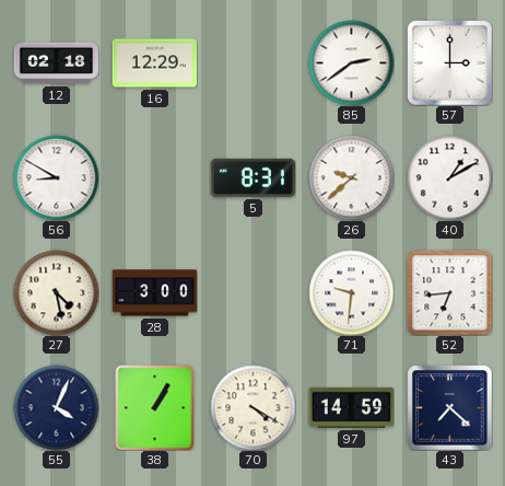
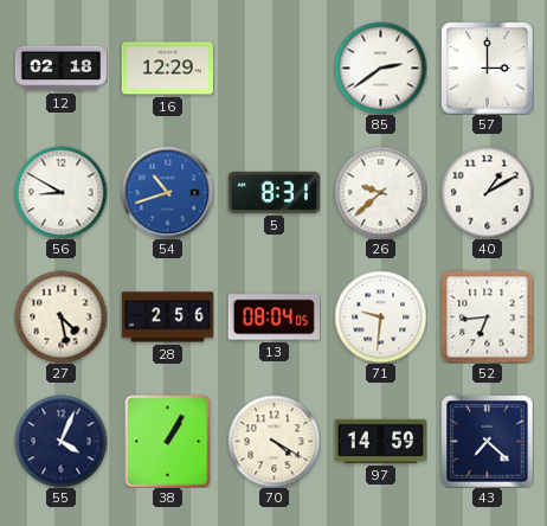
54: none -> 10:42
28: 3:00 -> 2:56
13: none -> 08:04
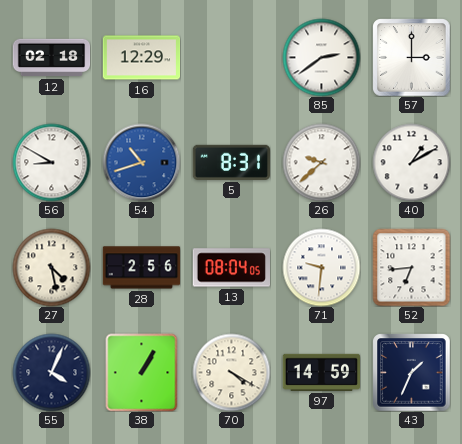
43: 7:22 -> 1:34
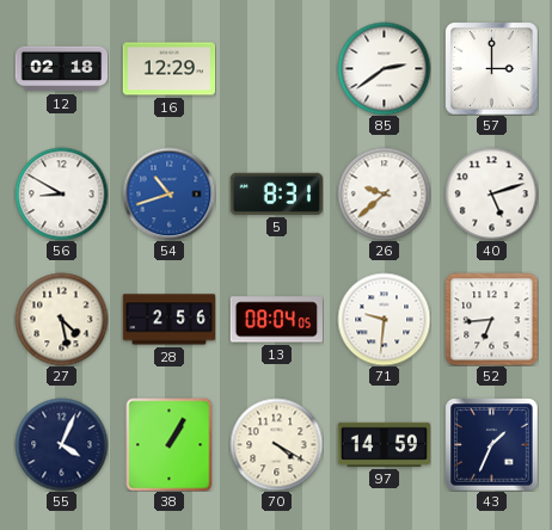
40: 1:10 -> 5:12
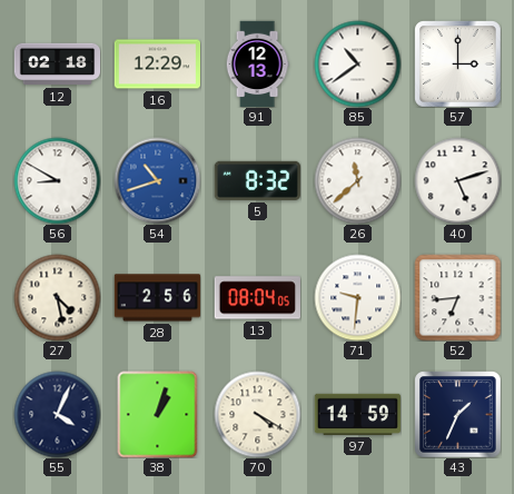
91: none -> 12:13
85: 2:39 -> 10:39
5: 8:31 -> 8:32
26: 9:38 -> 11:38
38: 1:05 -> 1:03
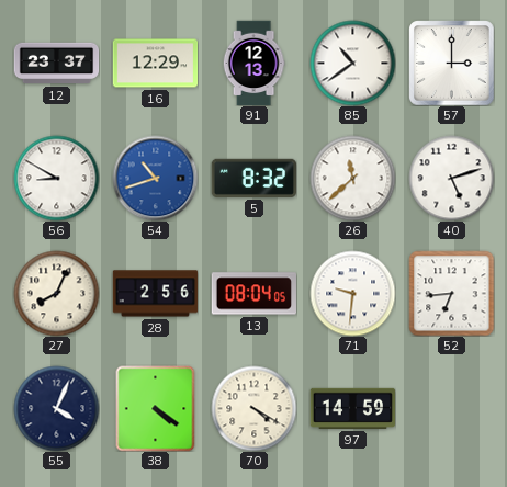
12: 02:18 -> 23:37
27: 4:28 -> 8:04
38: 1:03 -> 4:21
43: 1:34 -> none
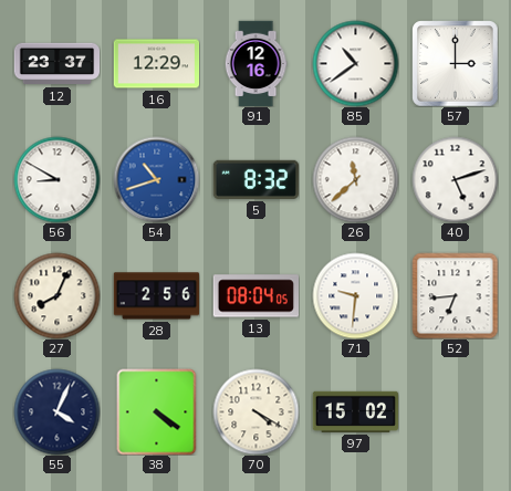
91: 12:13 -> 12:16
97: 14:59 -> 15:02
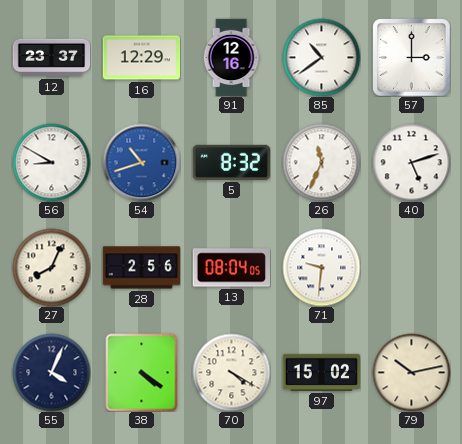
26: 11:38 -> 11:34
52: 6:44 -> none
79: none -> 10:13
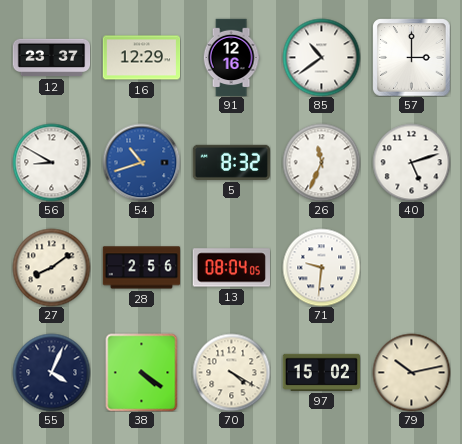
27: 8:04 -> 8:09
